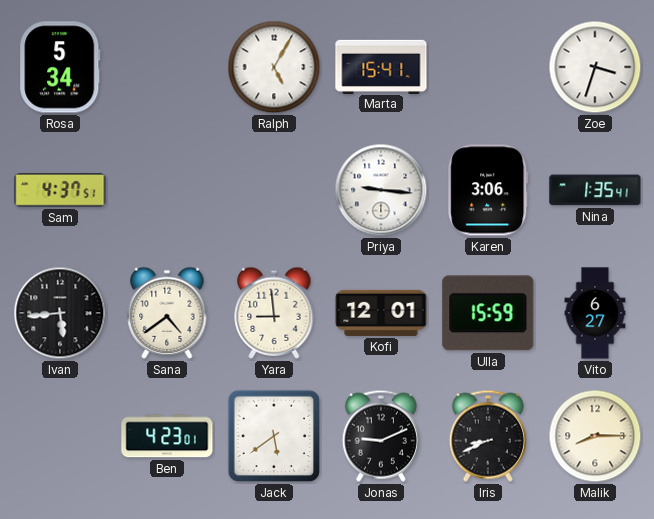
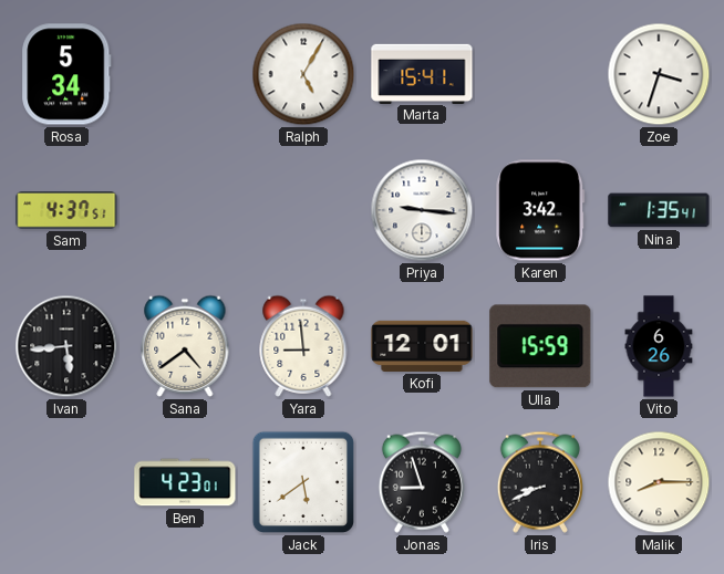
Karen: 3:06 -> 3:42
Vito: 6:27 -> 6:26
Jonas: 9:11 -> 8:57
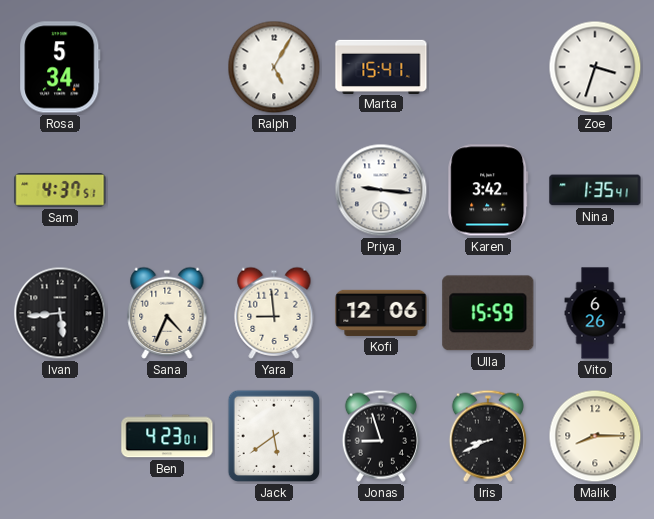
Sana: 4:39 -> 4:34
Kofi: 12:01 -> 12:06
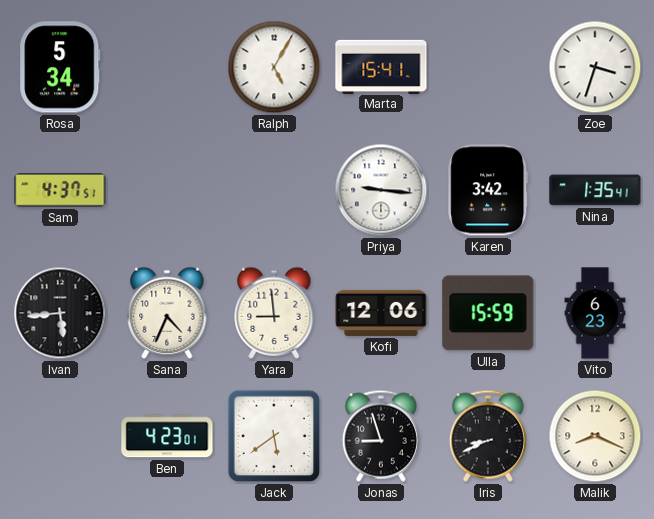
Vito: 6:26 -> 6:23
Malik: 8:15 -> 8:19
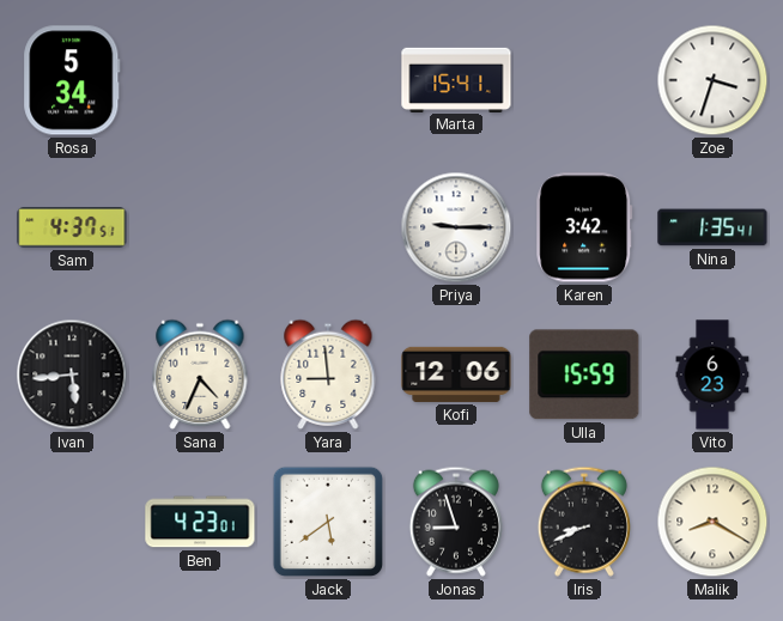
Ralph: 5:05 -> none
Priya: 9:16 -> 9:15
Malik: 8:19 -> 8:20
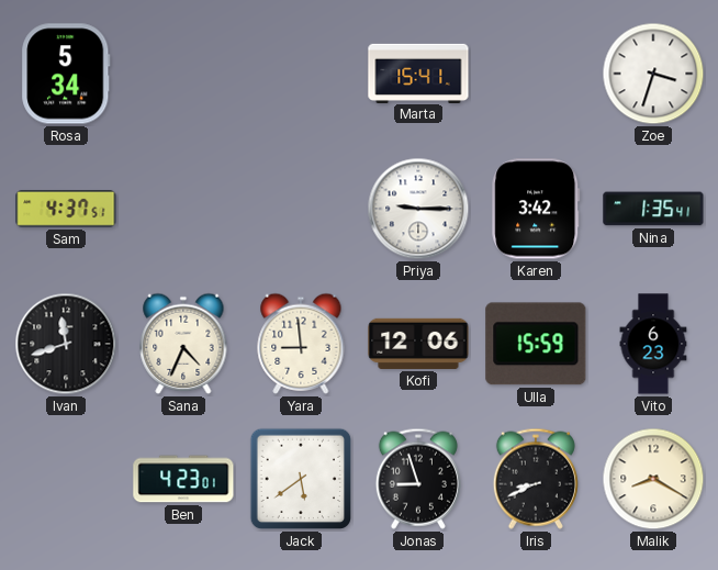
Ivan: 5:44 -> 11:42
